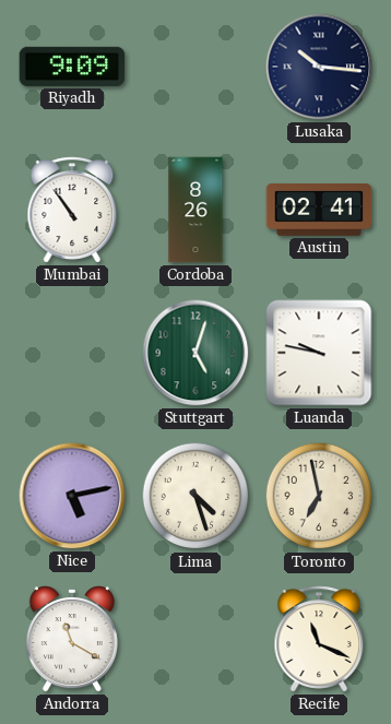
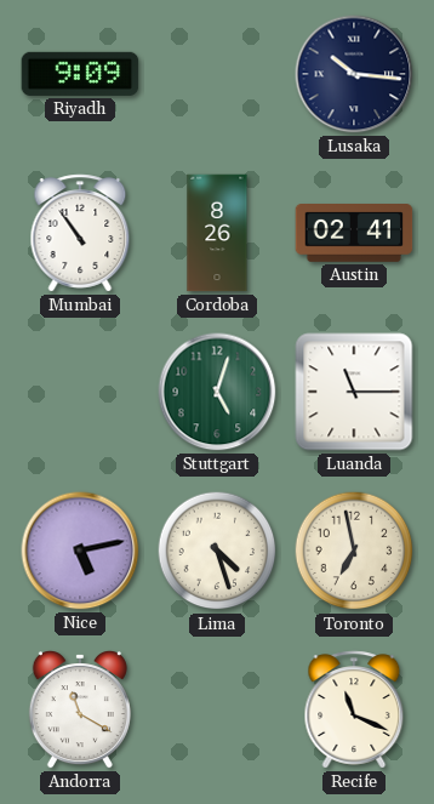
Luanda: 9:47 -> 11:15
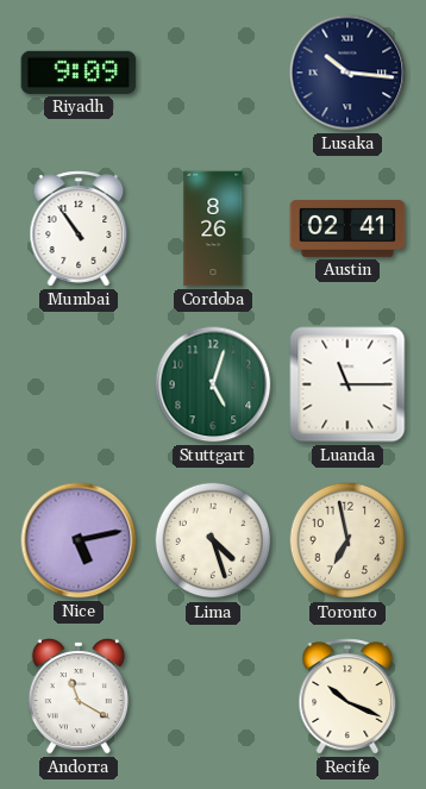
Recife: 11:19 -> 10:19
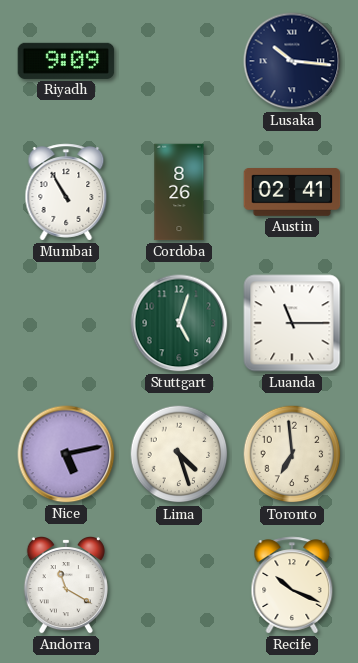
Mumbai: 10:54 -> 10:55
Toronto: 6:58 -> 6:59
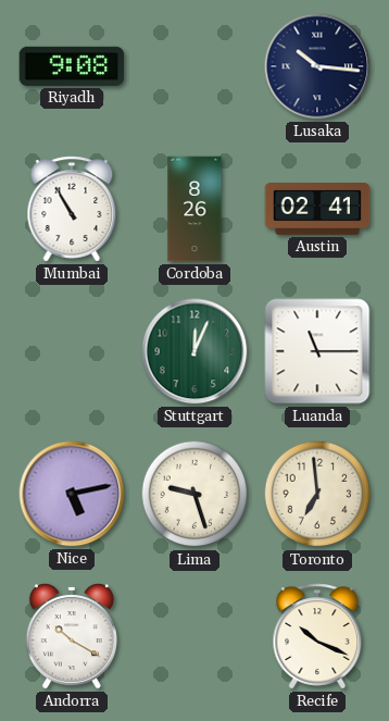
Riyadh: 9:09 -> 9:08
Stuttgart: 5:03 -> 12:04
Lima: 4:27 -> 9:27
Andorra: 11:20 -> 10:20
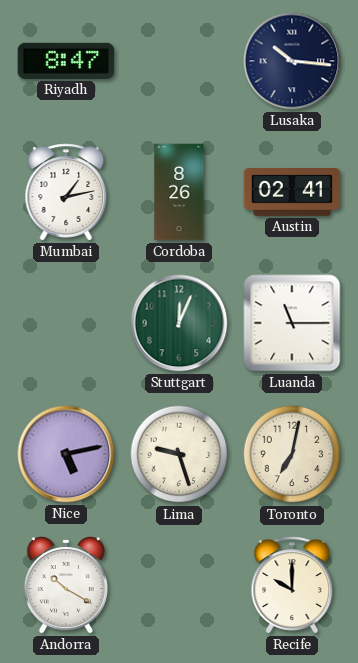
Riyadh: 9:08 -> 8:47
Mumbai: 10:55 -> 1:13
Toronto: 6:59 -> 7:02
Recife: 10:19 -> 10:00
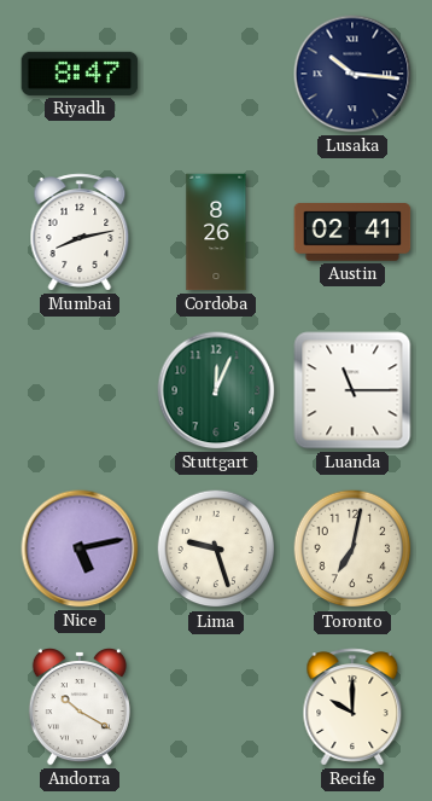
Mumbai: 1:13 -> 8:13
